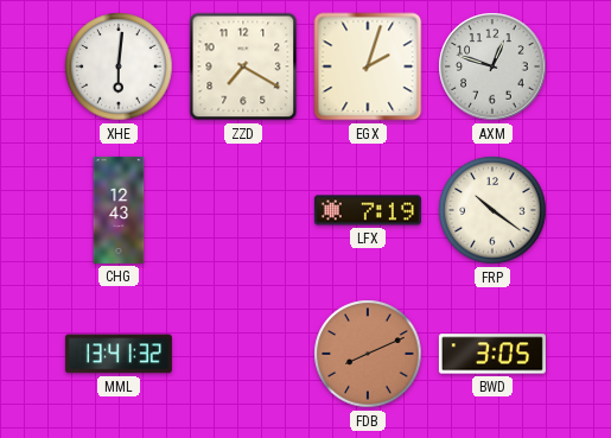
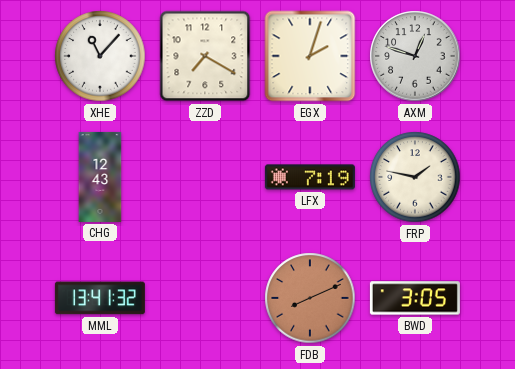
XHE: 6:01 -> 11:07
FRP: 10:21 -> 1:47
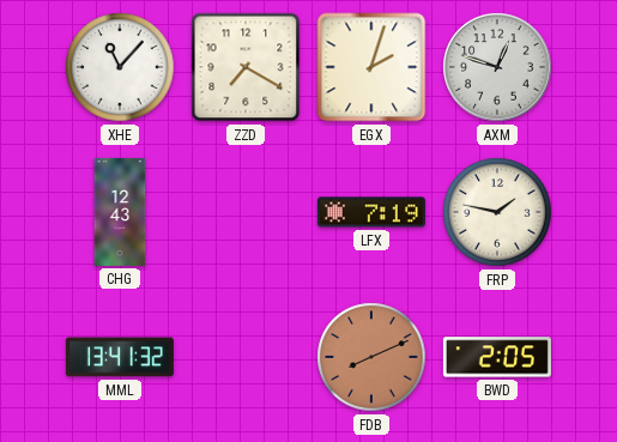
BWD: 3:05 -> 2:05
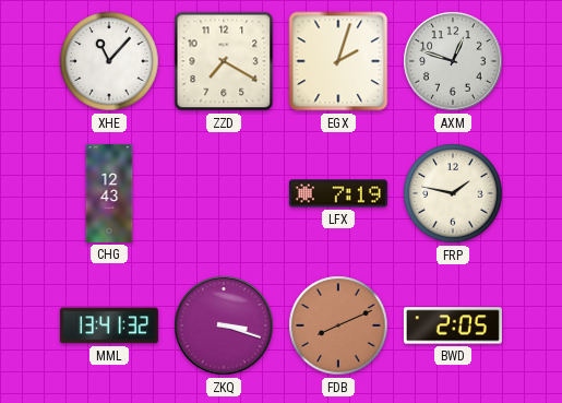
ZKQ: none -> 3:18
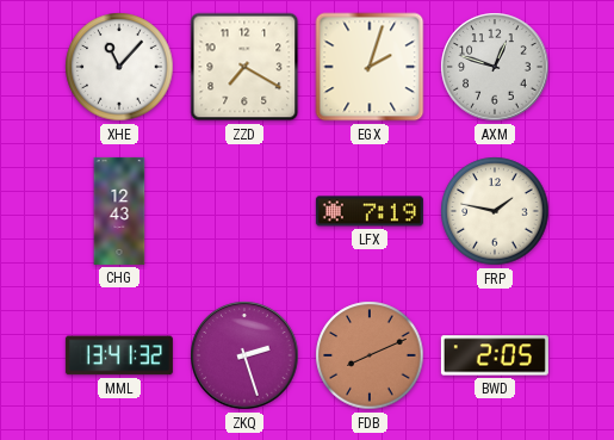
ZKQ: 3:18 -> 2:27
